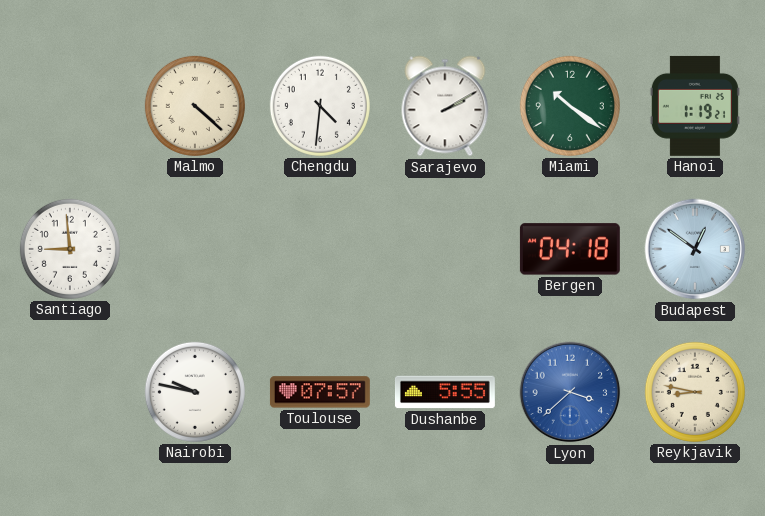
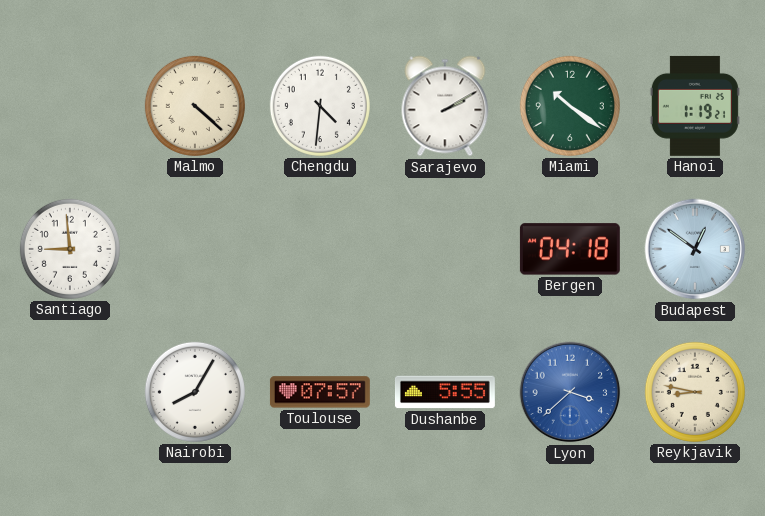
Nairobi: 9:47 -> 8:05
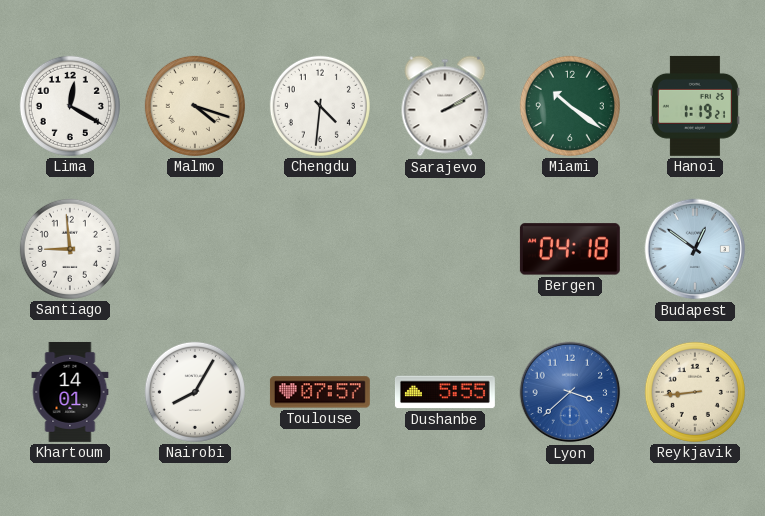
Lima: none -> 12:20
Malmo: 4:22 -> 4:18
Khartoum: none -> 14:01
Reykjavik: 8:47 -> 8:44
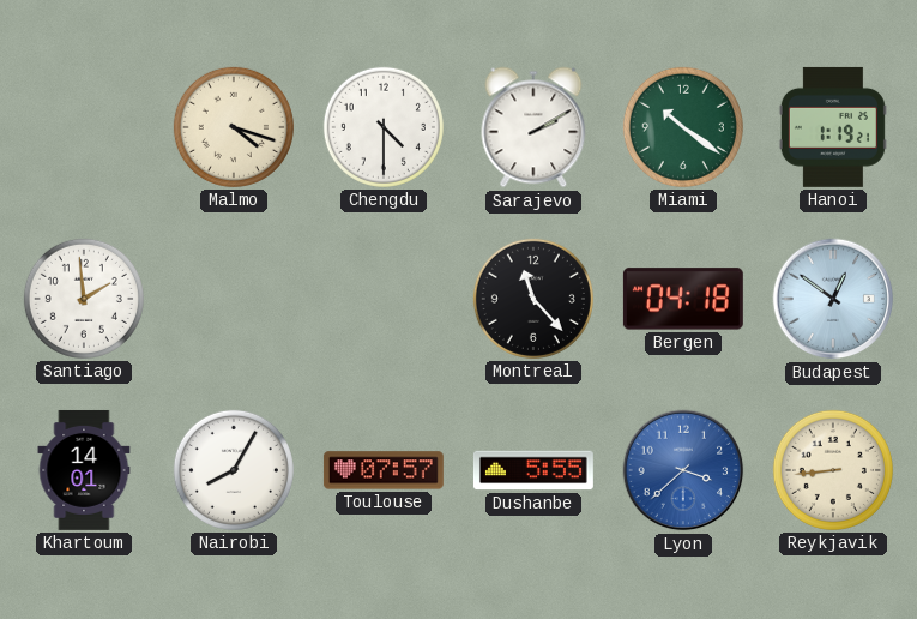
Lima: 12:20 -> none
Chengdu: 4:31 -> 4:30
Santiago: 8:59 -> 1:59
Montreal: none -> 11:23
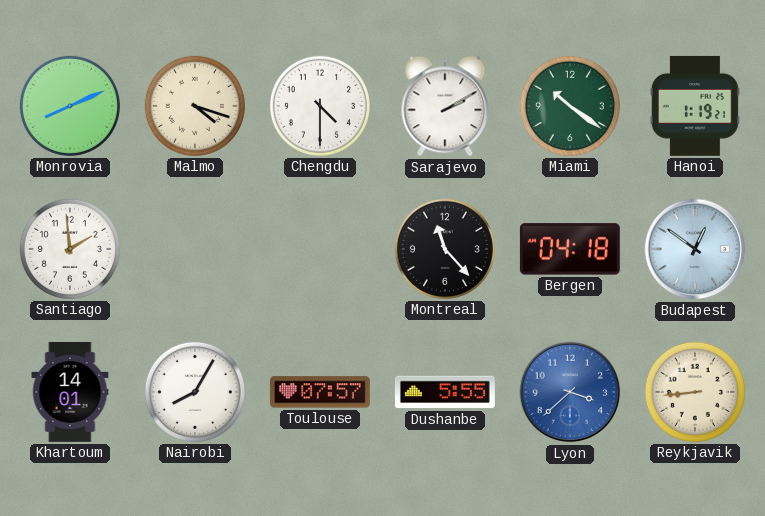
Monrovia: none -> 8:11
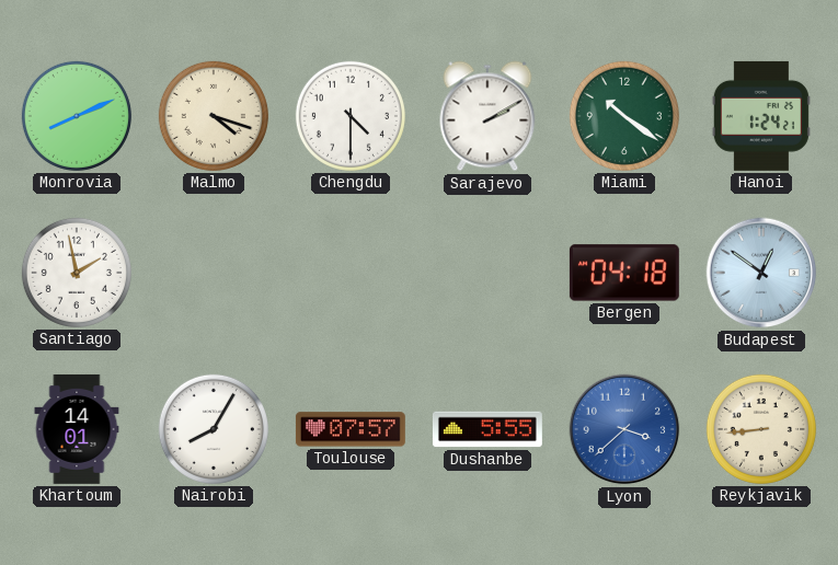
Hanoi: 1:19 -> 1:24
Santiago: 1:59 -> 1:58
Montreal: 11:23 -> none
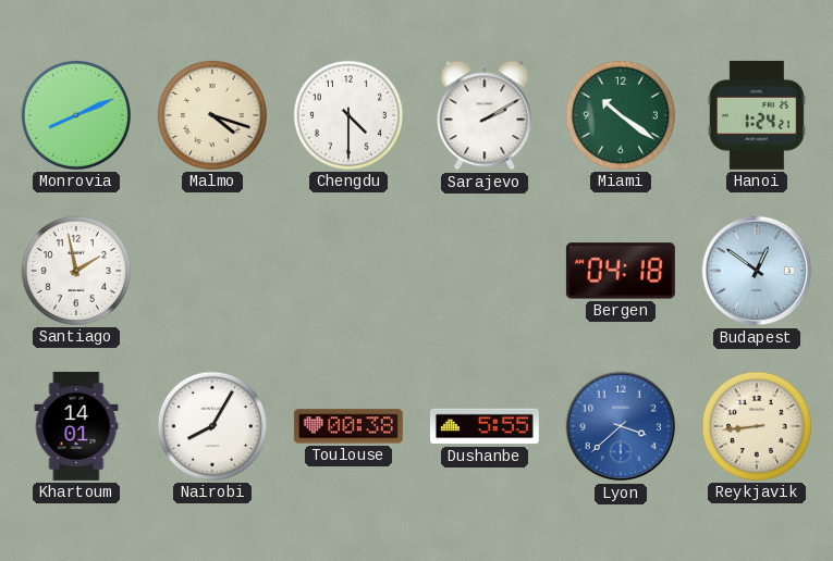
Toulouse: 07:57 -> 00:38
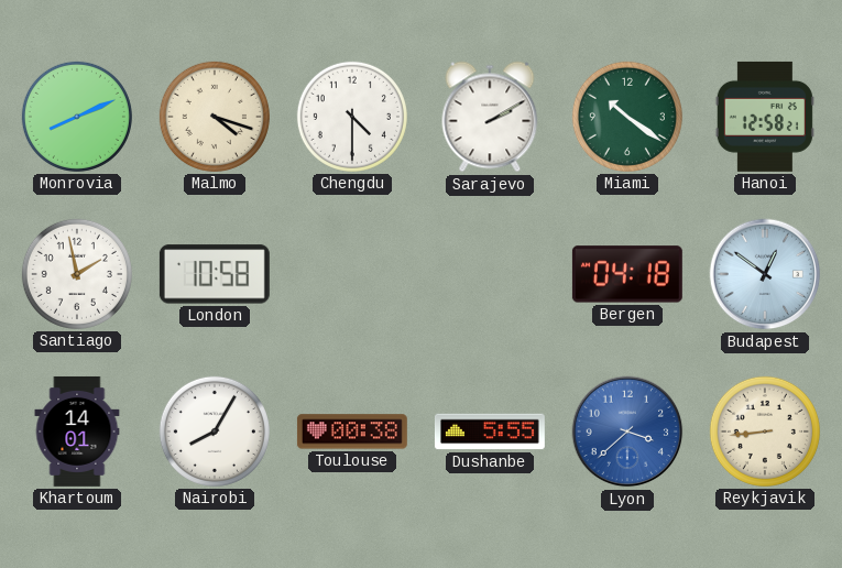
Hanoi: 1:24 -> 12:58
London: none -> 10:58
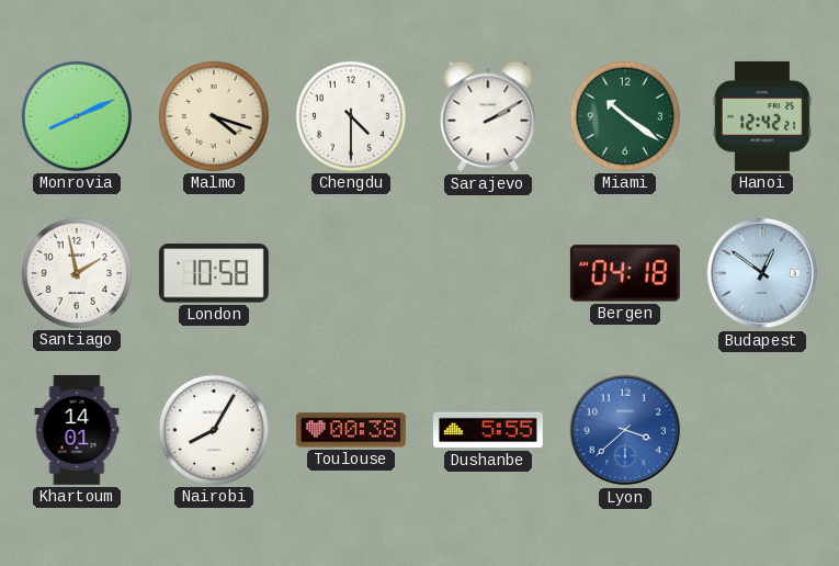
Hanoi: 12:58 -> 12:42
Reykjavik: 8:44 -> none
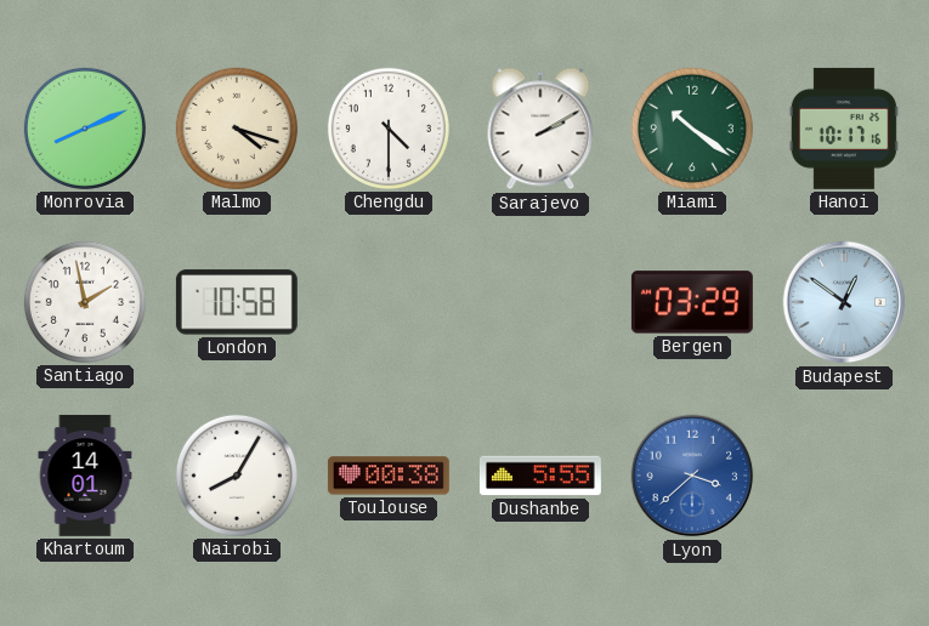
Hanoi: 12:42 -> 10:17
Bergen: 04:18 -> 03:29
